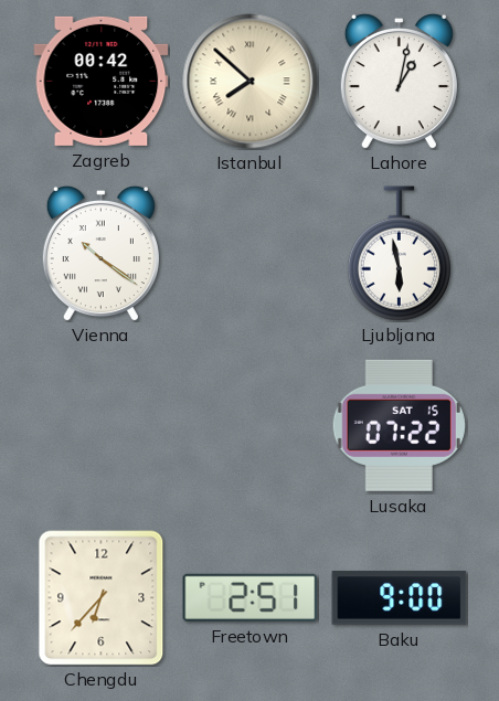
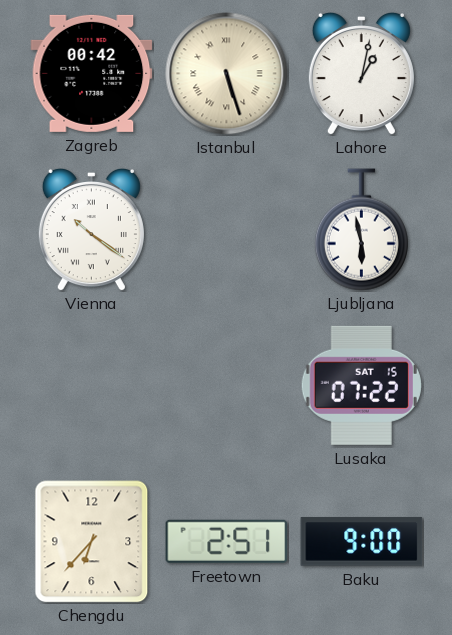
Istanbul: 7:52 -> 5:27
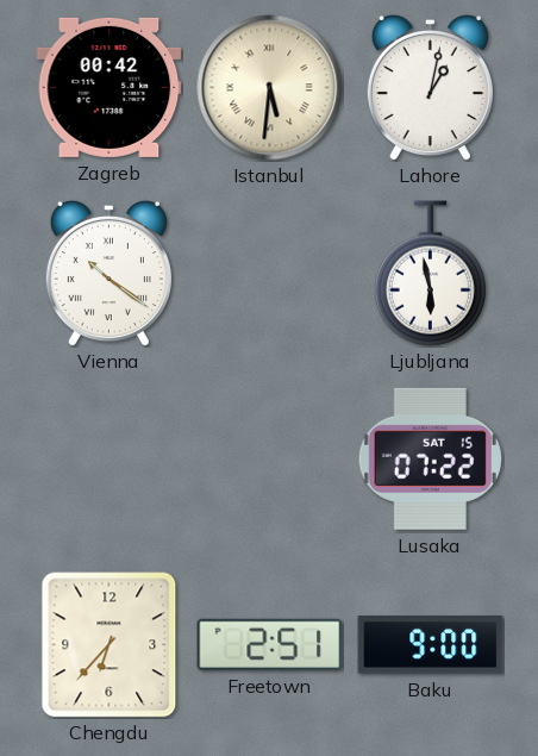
Istanbul: 5:27 -> 5:31
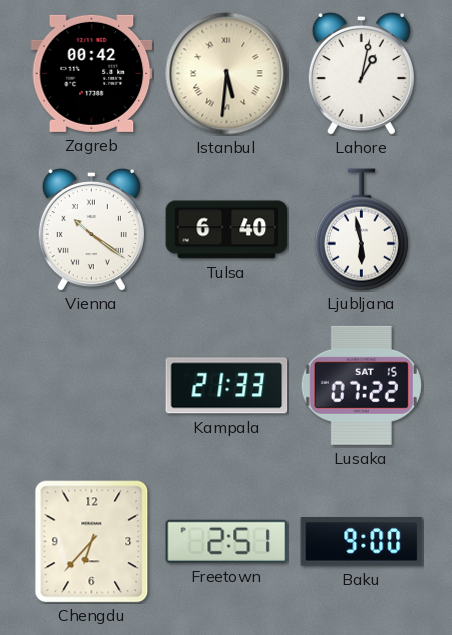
Tulsa: none -> 6:40
Kampala: none -> 21:33
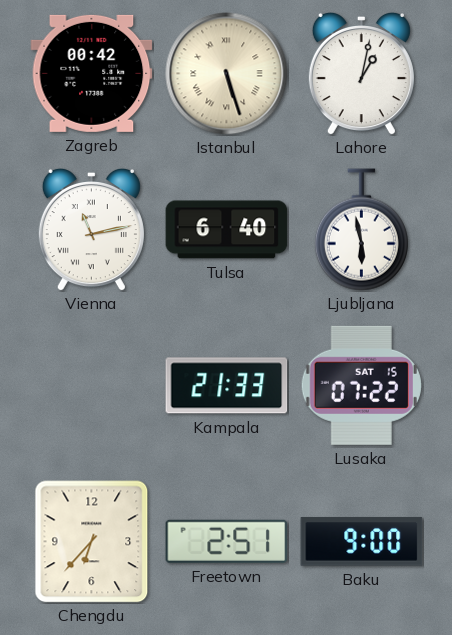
Istanbul: 5:31 -> 5:27
Vienna: 10:21 -> 11:13
